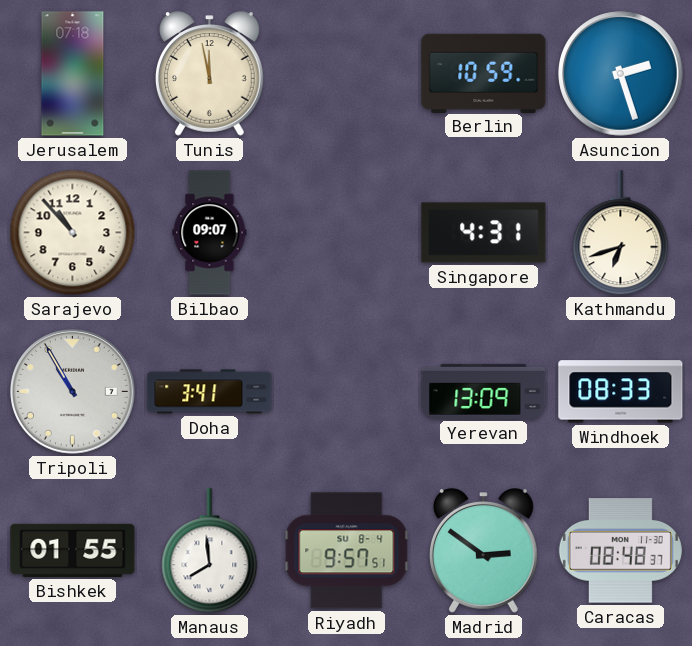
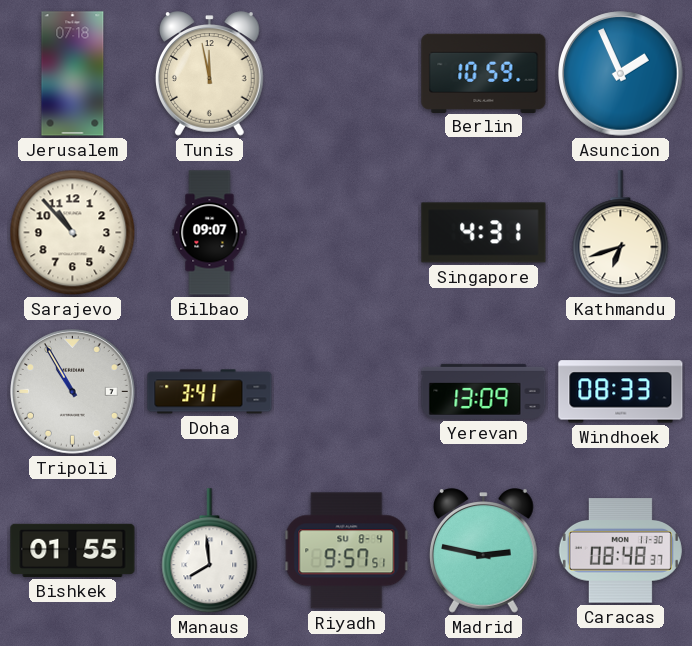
Asuncion: 2:27 -> 1:56
Madrid: 2:51 -> 2:47
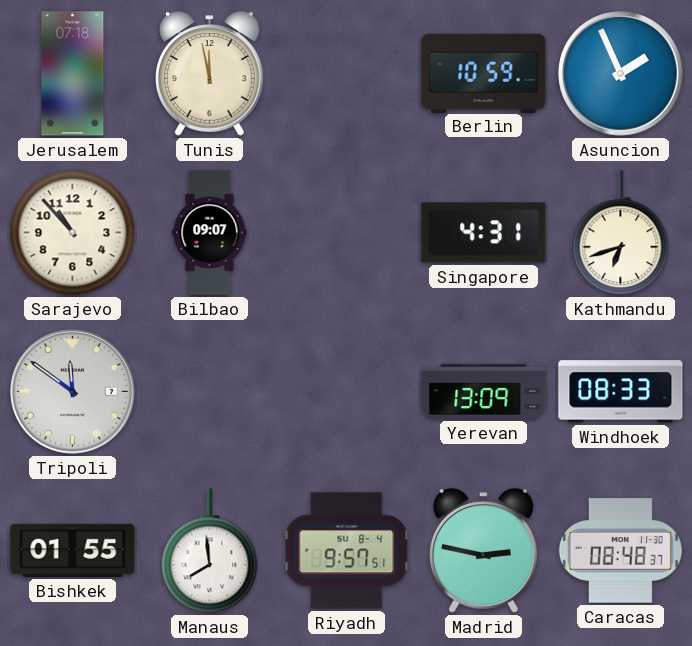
Tripoli: 10:55 -> 11:51
Doha: 3:41 -> none
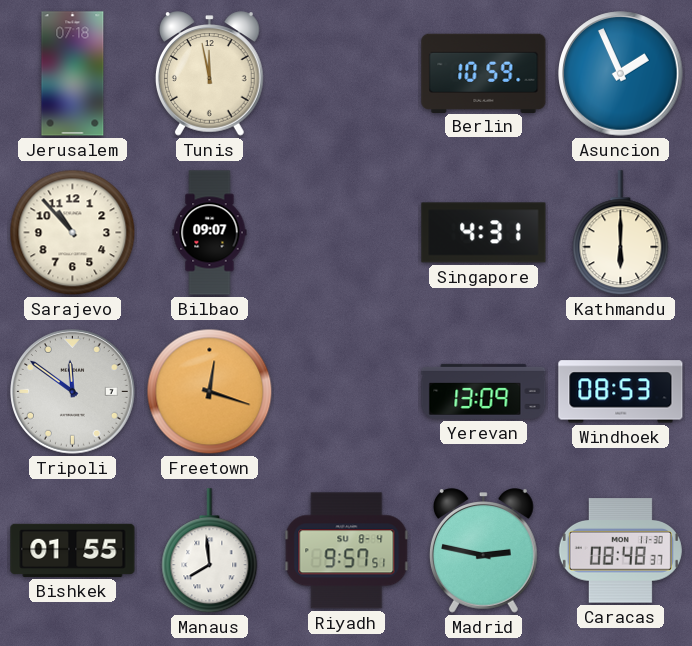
Kathmandu: 6:42 -> 6:00
Freetown: none -> 12:18
Windhoek: 08:33 -> 08:53
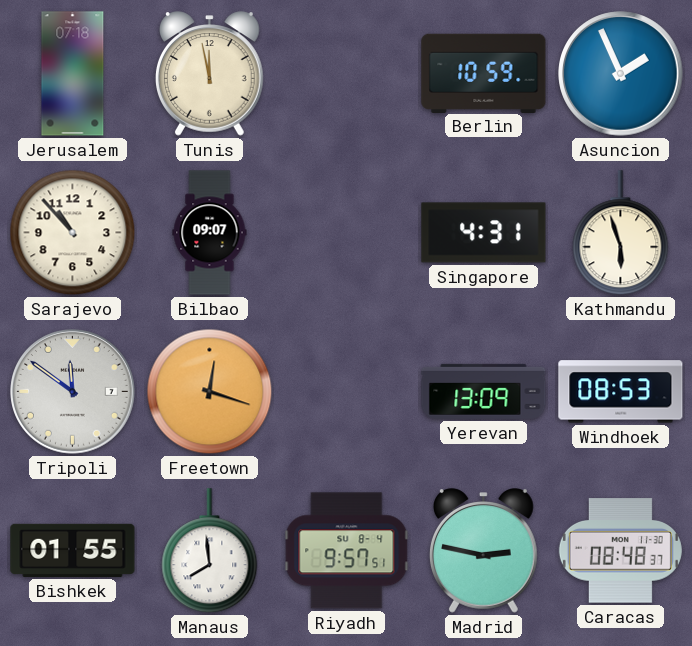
Kathmandu: 6:00 -> 5:57
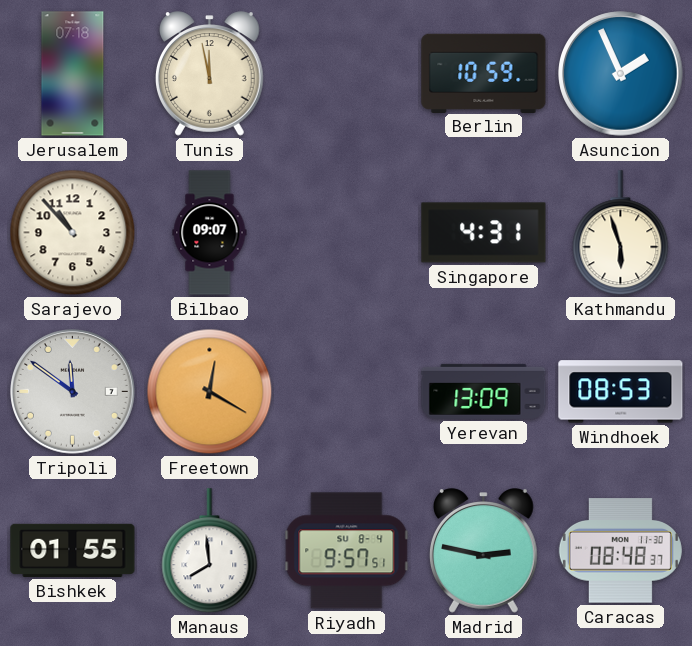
Freetown: 12:18 -> 12:20
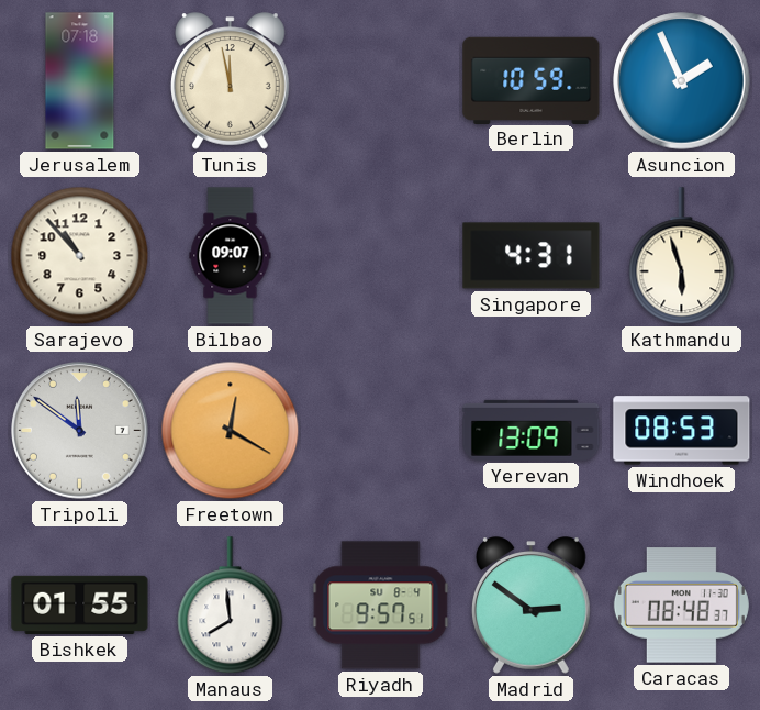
Madrid: 2:47 -> 2:51
